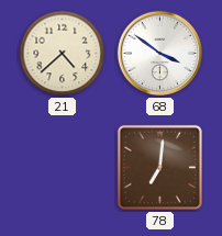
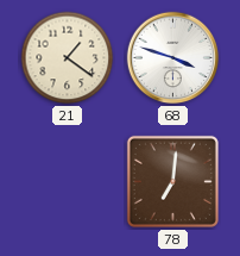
21: 4:38 -> 1:21
68: 3:51 -> 3:48
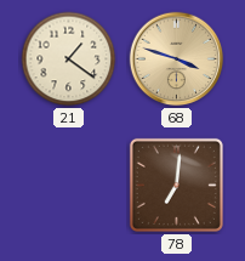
68 dial: white -> champagne
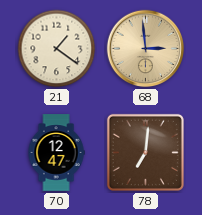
68: 3:48 -> 2:59
70: none -> 12:47
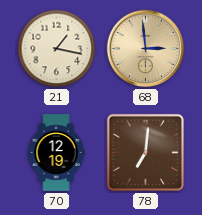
21: 1:21 -> 1:17
70: 12:47 -> 12:19
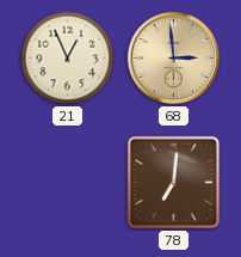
21: 1:17 -> 12:56
70: 12:19 -> none
